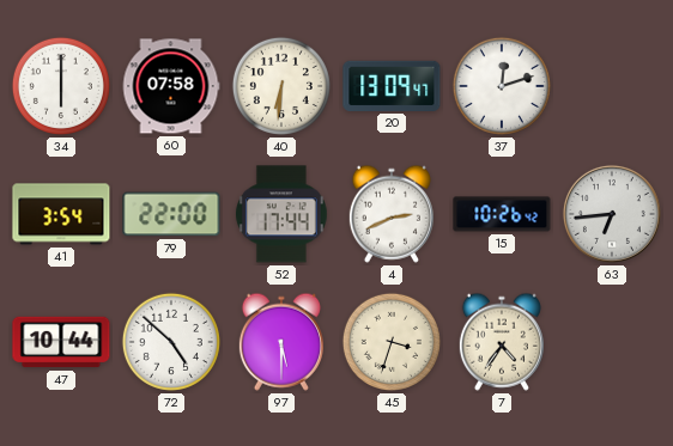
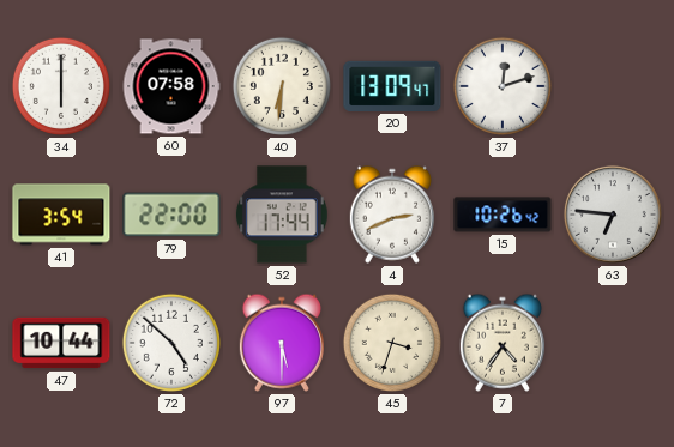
63: 6:44 -> 6:46
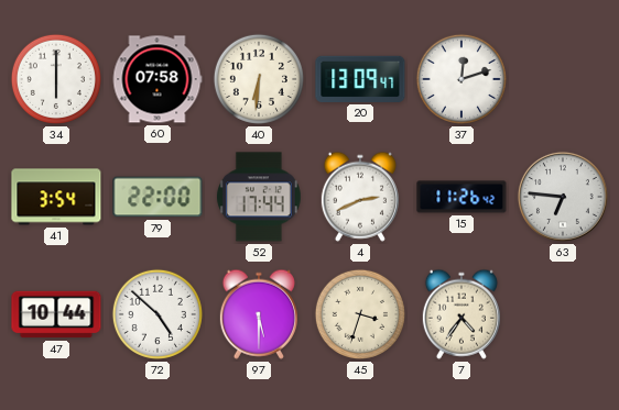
15: 10:26 -> 11:26
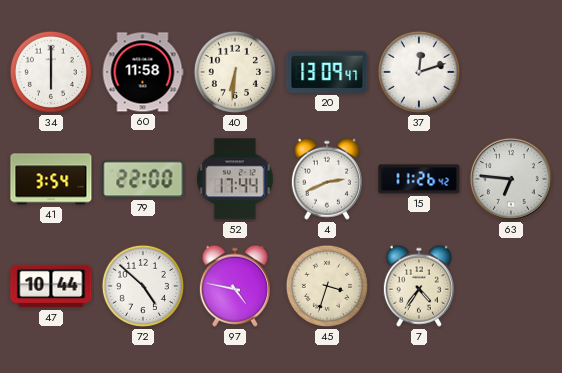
60: 07:58 -> 11:58
97: 5:30 -> 4:47
